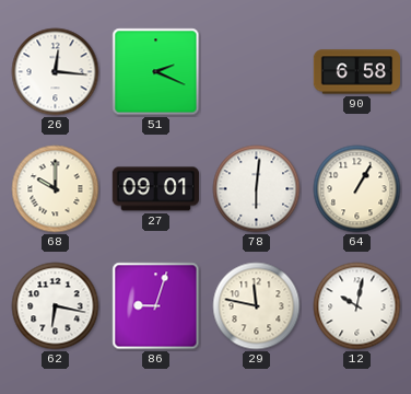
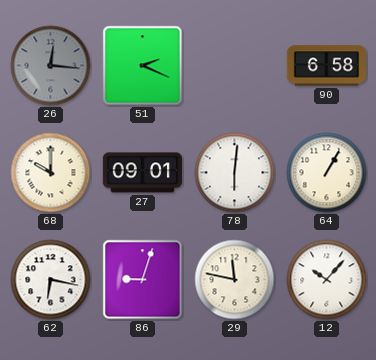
26 dial: white -> grey
12: 10:02 -> 10:07
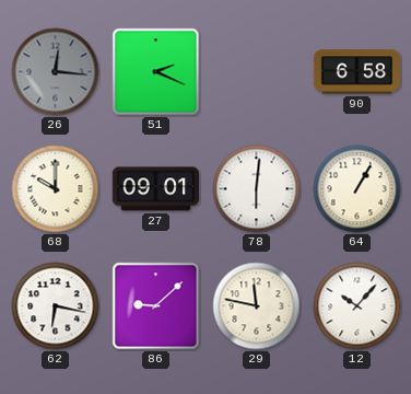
86: 9:03 -> 9:08
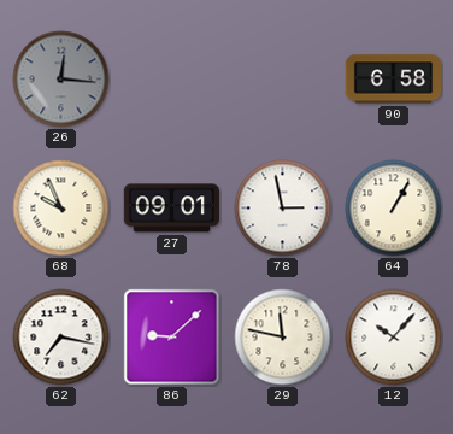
51: 2:19 -> none
68: 10:00 -> 9:56
78: 6:01 -> 2:58
62: 6:17 -> 7:17
